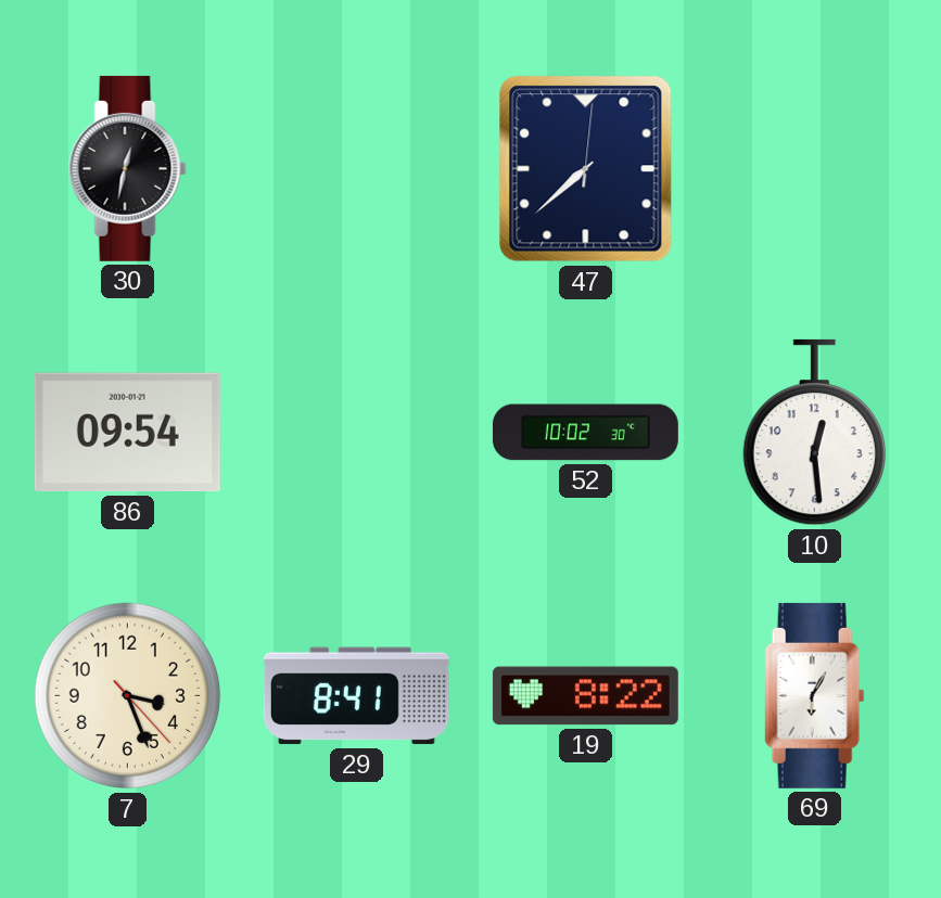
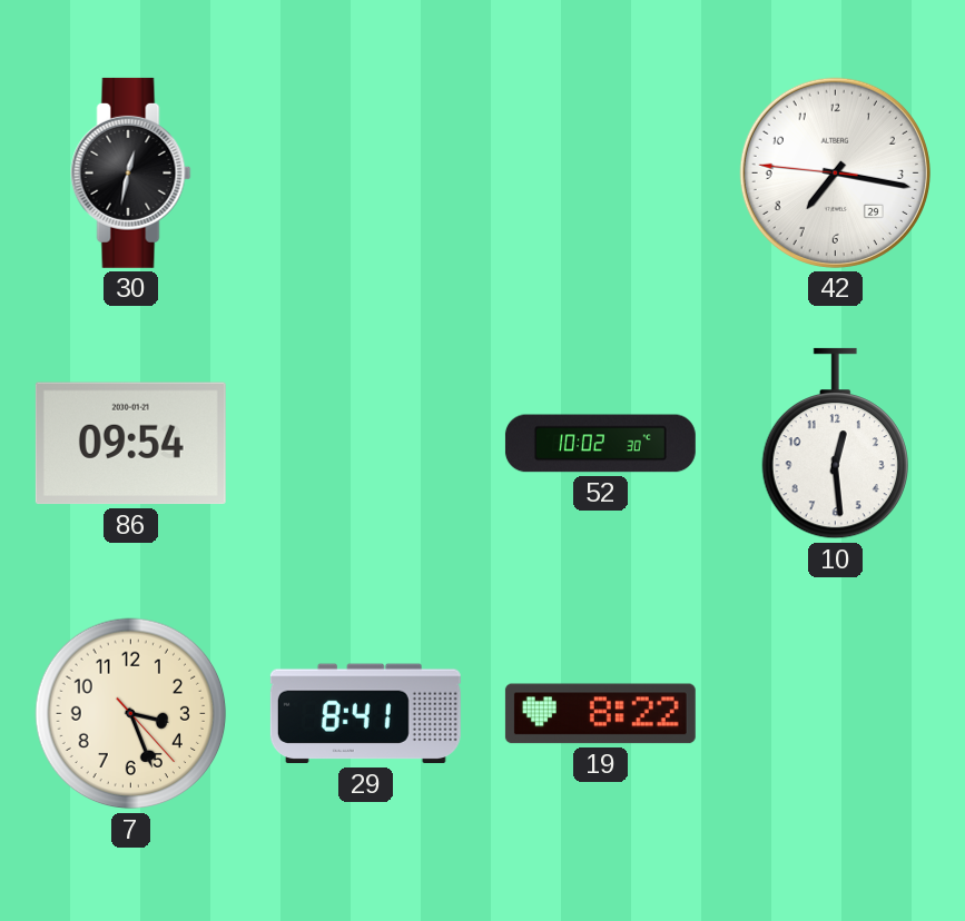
47: 7:38 -> none
42: none -> 7:16
69: 6:05 -> none
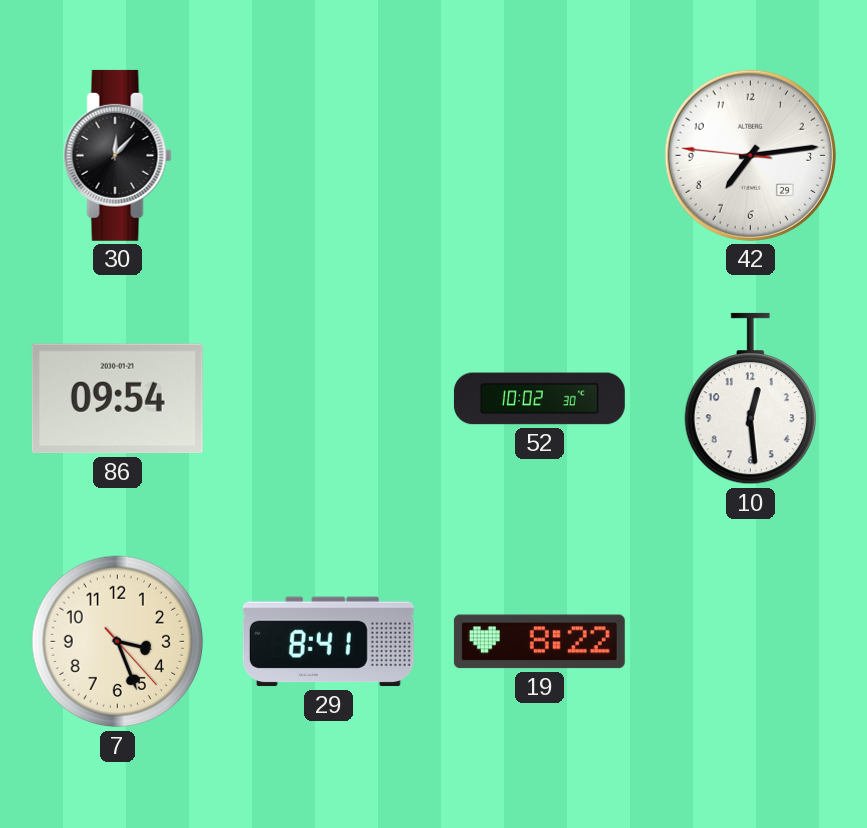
30: 12:32 -> 12:07
42: 7:16 -> 7:13
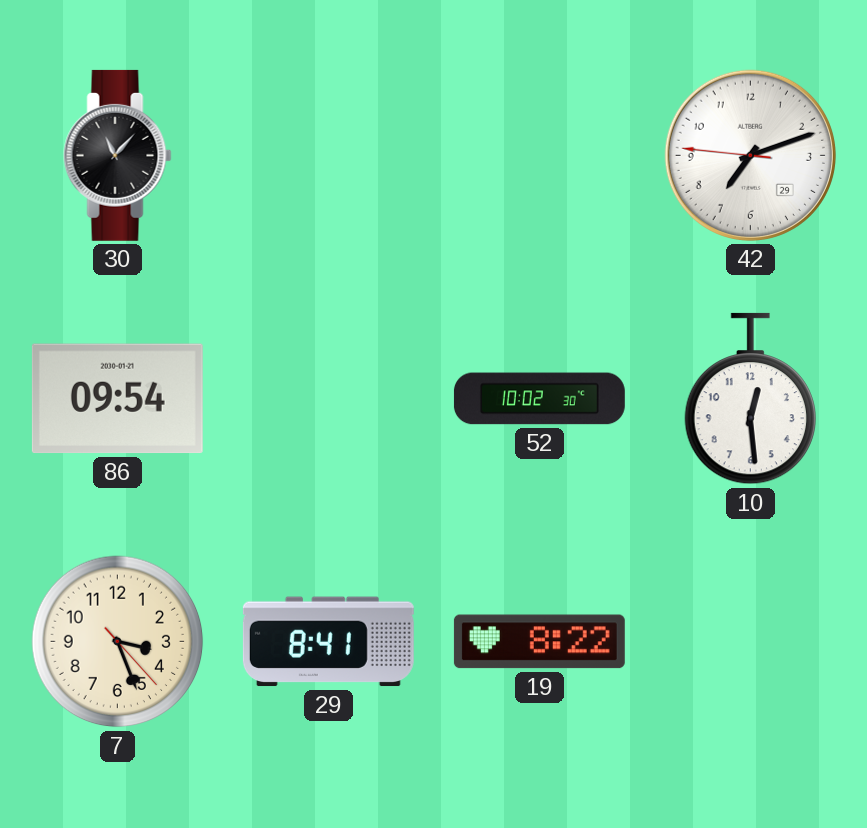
30: 12:07 -> 11:07
42: 7:13 -> 7:11
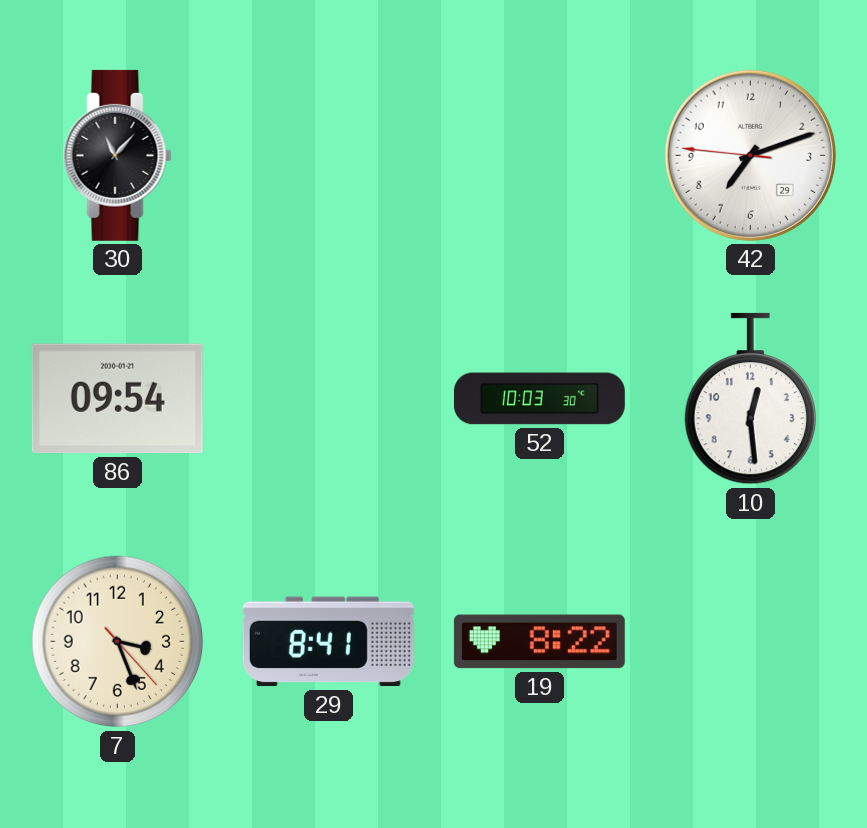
52: 10:02 -> 10:03
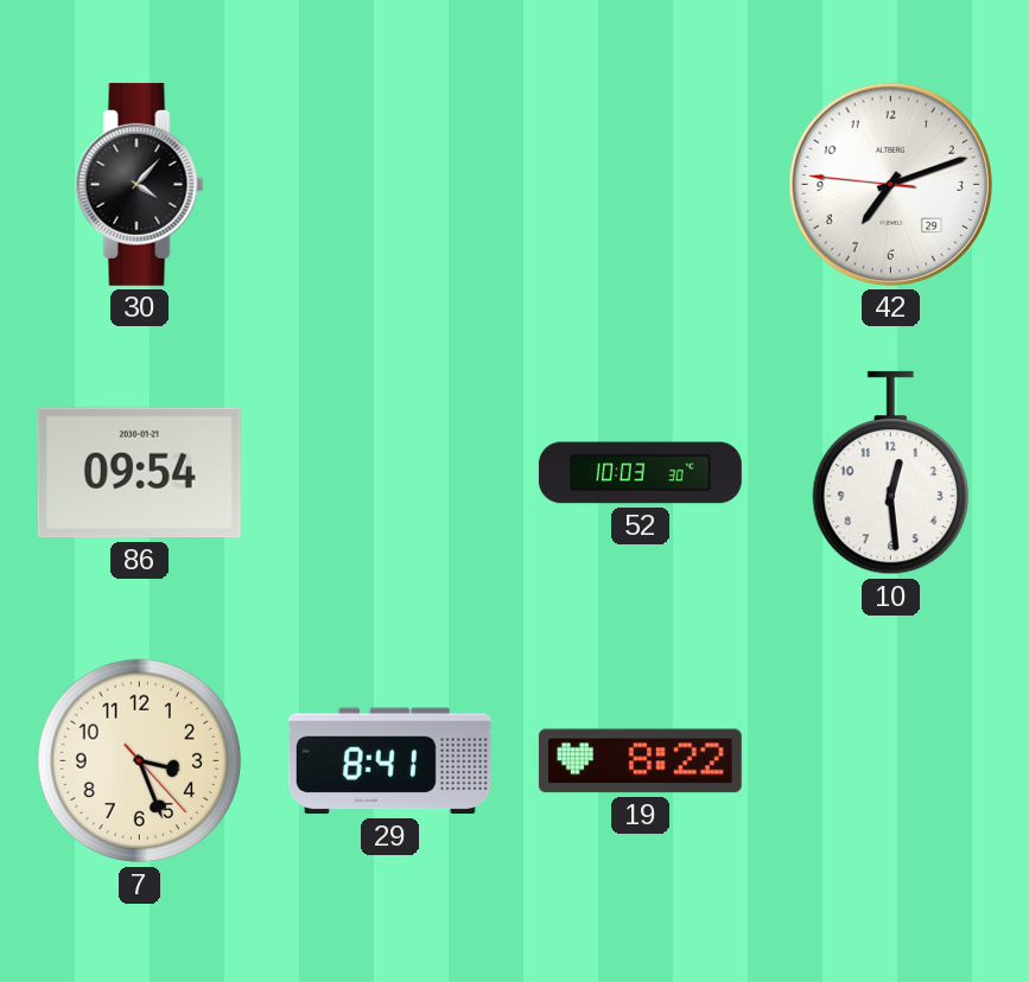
30: 11:07 -> 4:07
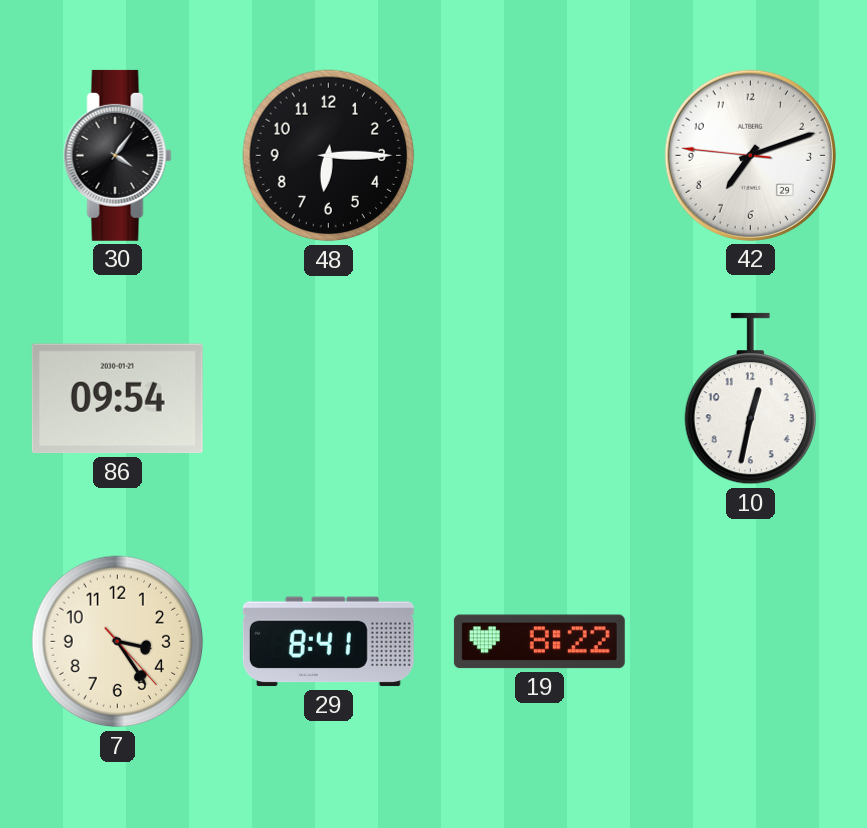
30: 4:07 -> 4:06
48: none -> 6:15
52: 10:03 -> none
10: 12:29 -> 12:32
7: 3:26 -> 3:24
